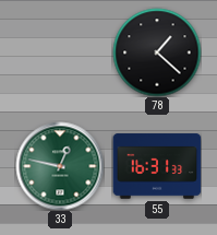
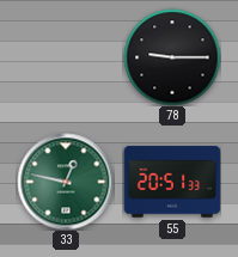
78: 1:22 -> 9:15
55: 16:31 -> 20:51
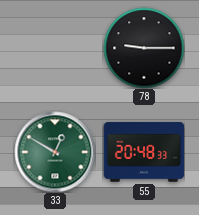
33: 12:47 -> 12:50
55: 20:51 -> 20:48
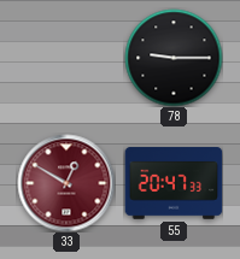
33 dial: green -> burgundy
55: 20:48 -> 20:47
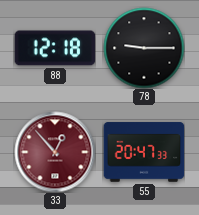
88: none -> 12:18
33: 12:50 -> 12:53
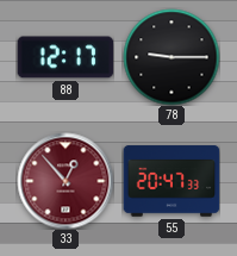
88: 12:18 -> 12:17
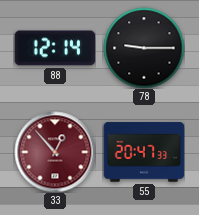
88: 12:17 -> 12:14
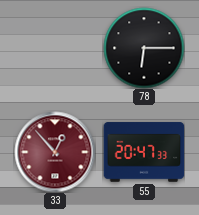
88: 12:14 -> none
78: 9:15 -> 6:15
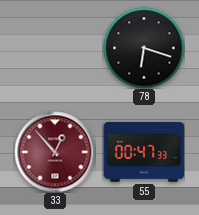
78: 6:15 -> 6:18
55: 20:47 -> 00:47
